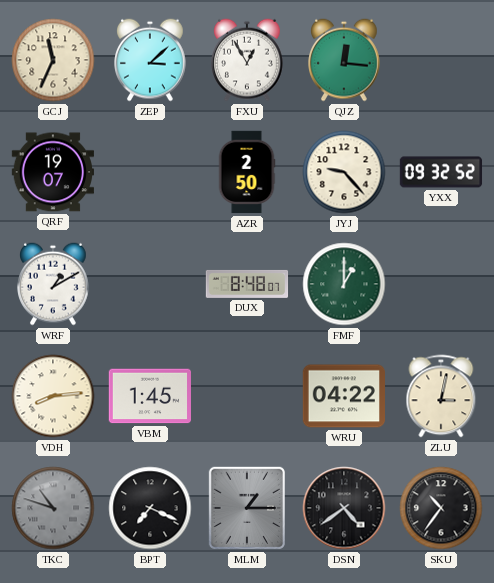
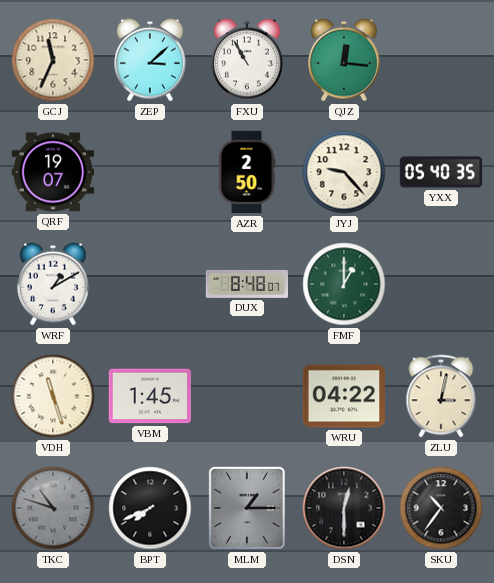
FXU: 12:55 -> 10:55
YXX: 09:32 -> 05:40
VDH: 8:14 -> 11:27
BPT: 7:19 -> 7:41
DSN: 4:39 -> 12:30
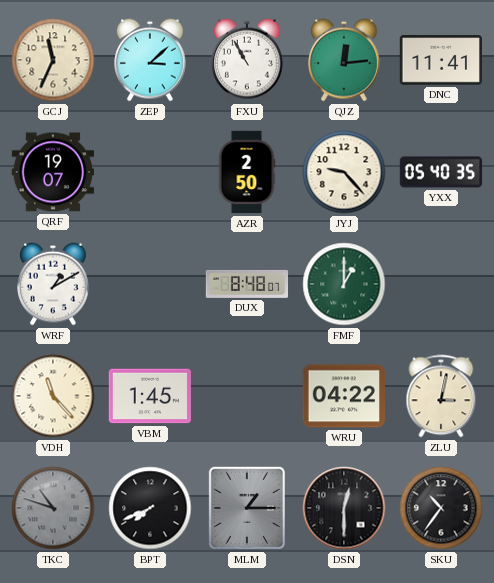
QJZ: 12:16 -> 12:14
DNC: none -> 11:41
VDH: 11:27 -> 11:23
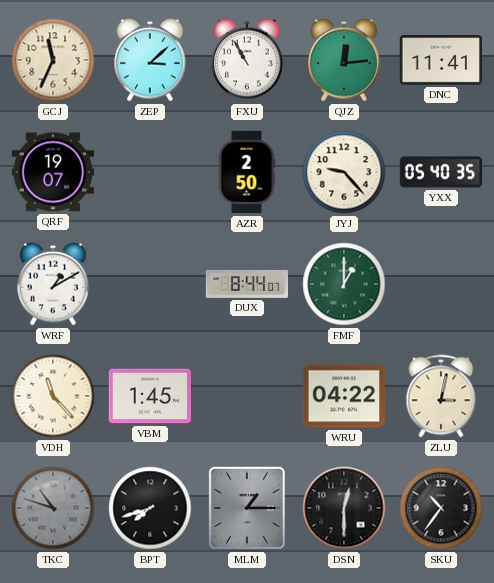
DUX: 8:48 -> 8:44
BPT: 7:41 -> 7:42
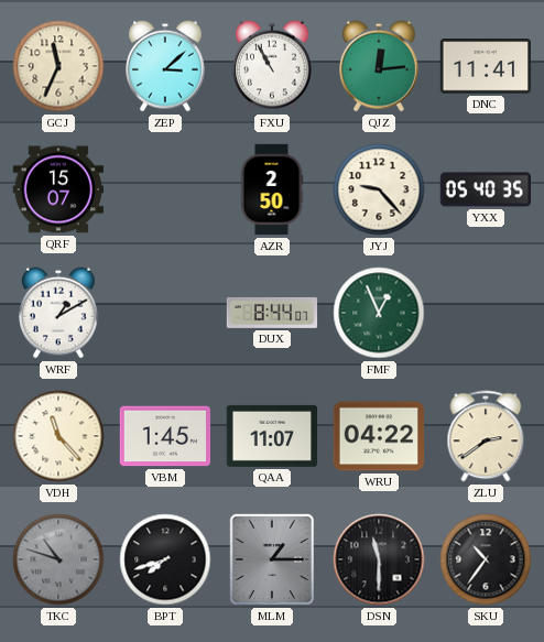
QRF: 19:07 -> 15:07
FMF: 1:00 -> 12:56
QAA: none -> 11:07
ZLU: 3:02 -> 2:39
DSN: 12:30 -> 11:30
